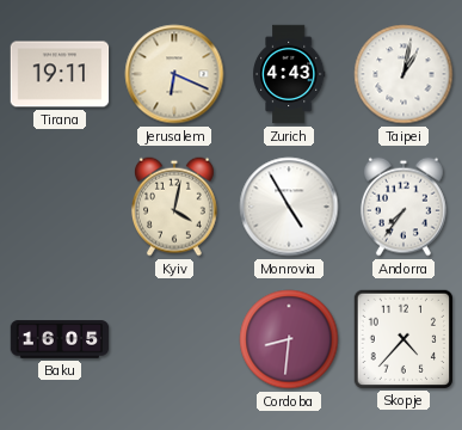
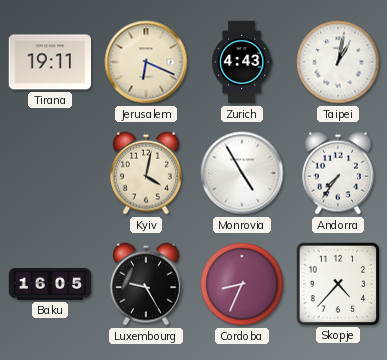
Luxembourg: none -> 9:25
Cordoba: 8:31 -> 8:34
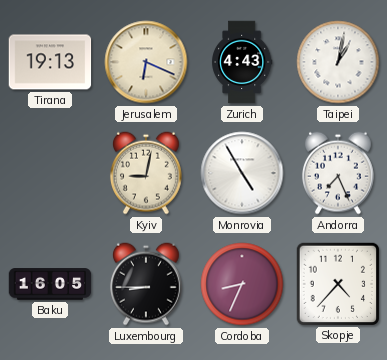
Tirana: 19:11 -> 19:13
Kyiv: 4:02 -> 9:02
Andorra: 7:36 -> 7:26
Luxembourg: 9:25 -> 8:45
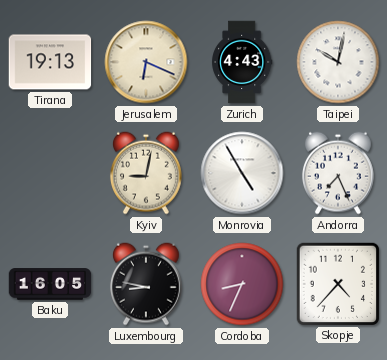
Taipei: 1:02 -> 10:02
Luxembourg: 8:45 -> 8:47
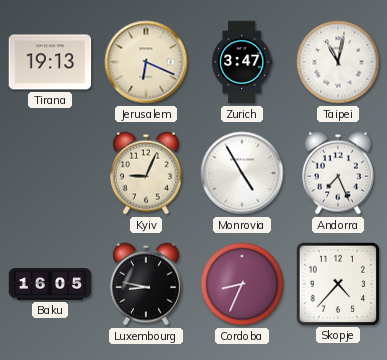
Zurich: 4:43 -> 3:47
Taipei: 10:02 -> 11:02
Kyiv: 9:02 -> 9:04
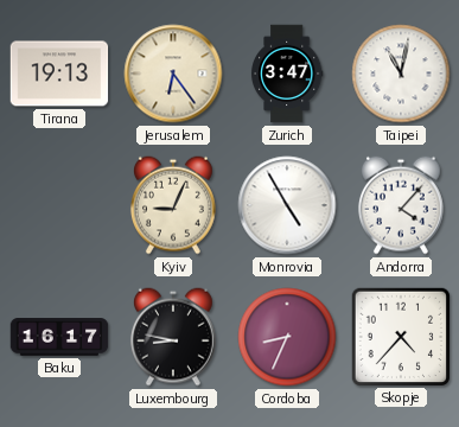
Jerusalem: 6:19 -> 6:24
Andorra: 7:26 -> 4:07
Baku: 16:05 -> 16:17
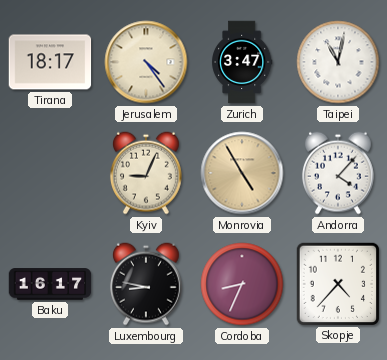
Tirana: 19:13 -> 18:17
Jerusalem: 6:24 -> 4:24
Monrovia dial: white -> champagne
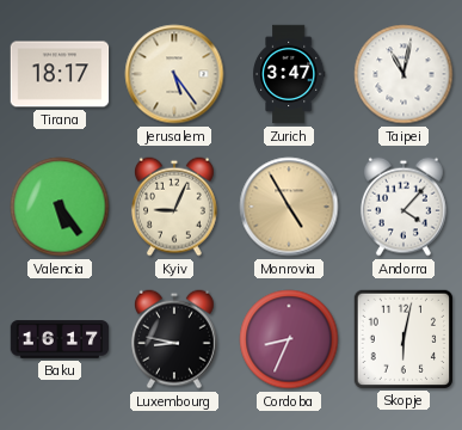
Jerusalem: 4:24 -> 5:24
Valencia: none -> 5:24
Skopje: 4:37 -> 6:02
